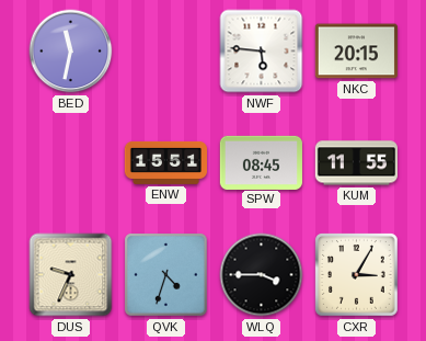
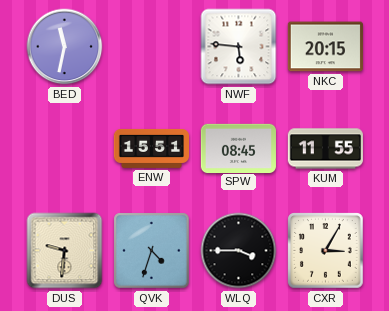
DUS: 9:34 -> 9:31
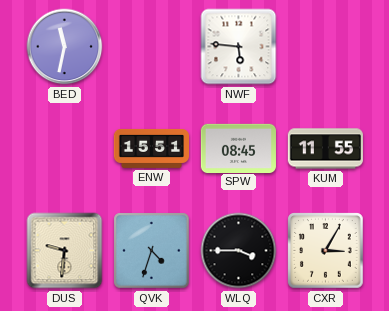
NKC: 20:15 -> none
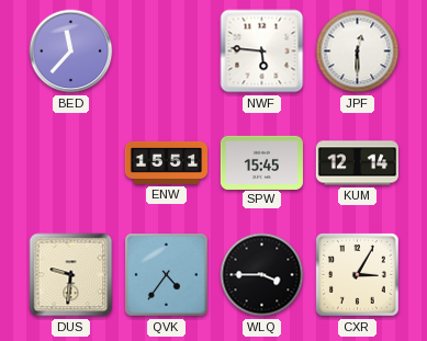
BED: 11:32 -> 11:37
JPF: none -> 12:30
SPW: 08:45 -> 15:45
KUM: 11:55 -> 12:14
QVK: 4:33 -> 4:36
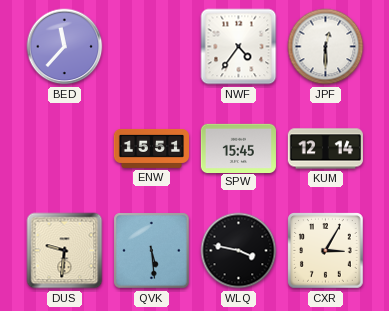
NWF: 5:46 -> 4:36
QVK: 4:36 -> 5:29
WLQ: 3:45 -> 3:47
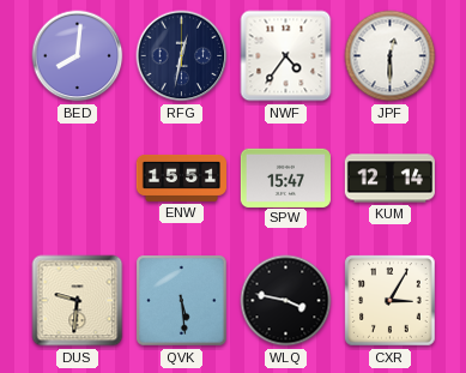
BED: 11:37 -> 8:01
RFG: none -> 12:32
SPW: 15:45 -> 15:47
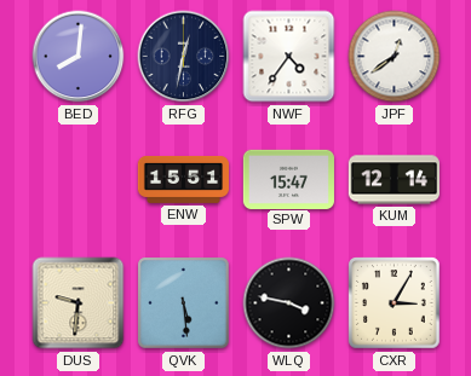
JPF: 12:30 -> 12:39
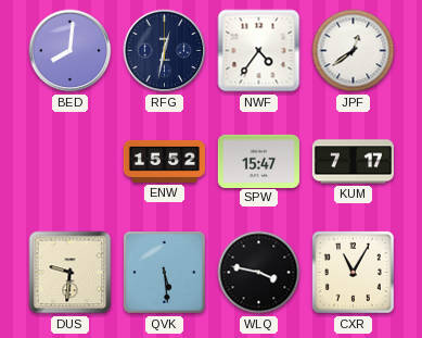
ENW: 15:51 -> 15:52
KUM: 12:14 -> 7:17
CXR: 3:05 -> 11:05
